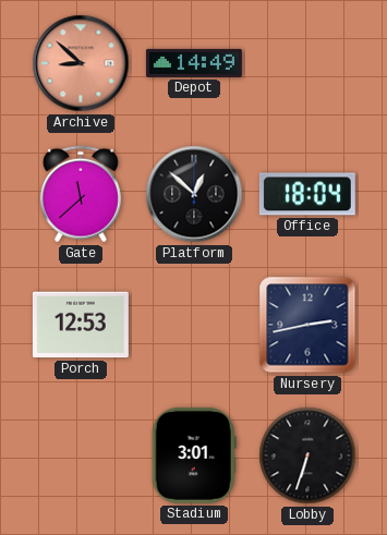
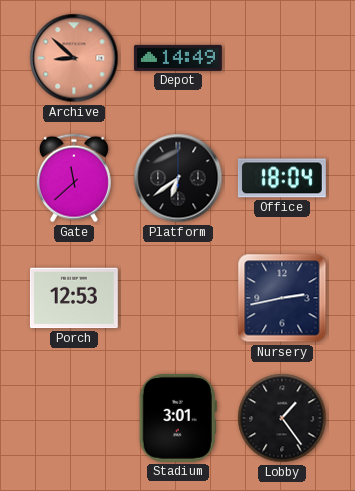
Platform: 12:52 -> 6:39
Lobby: 6:33 -> 1:24
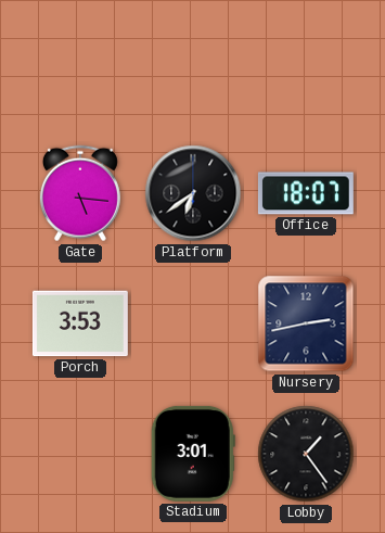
Archive: 8:52 -> none
Depot: 14:49 -> none
Gate: 11:38 -> 5:16
Office: 18:04 -> 18:07
Porch: 12:53 -> 3:53
